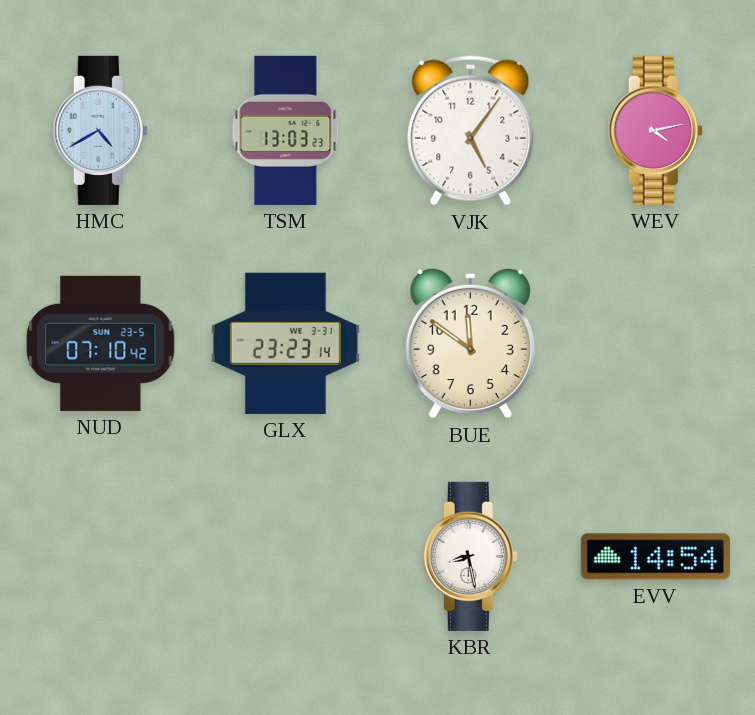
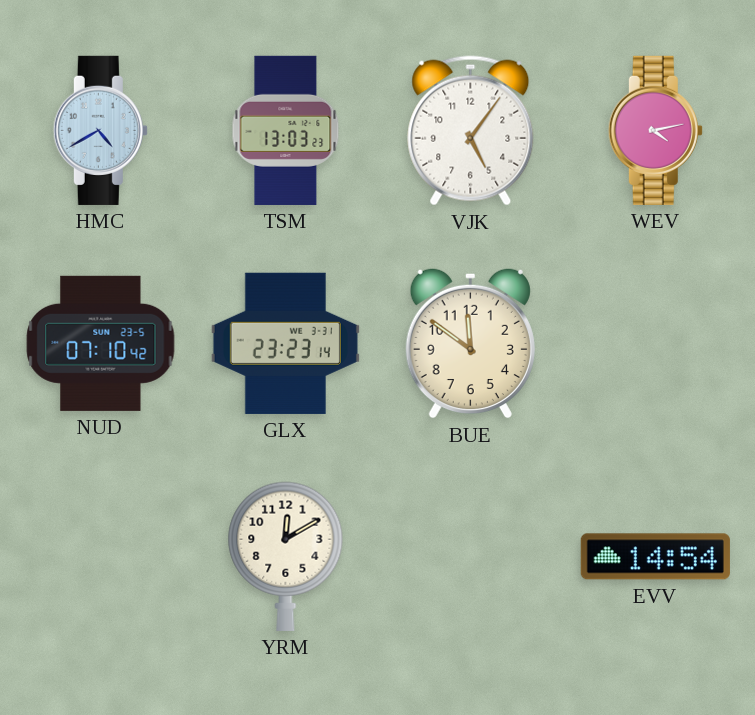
YRM: none -> 12:10
KBR: 8:28 -> none
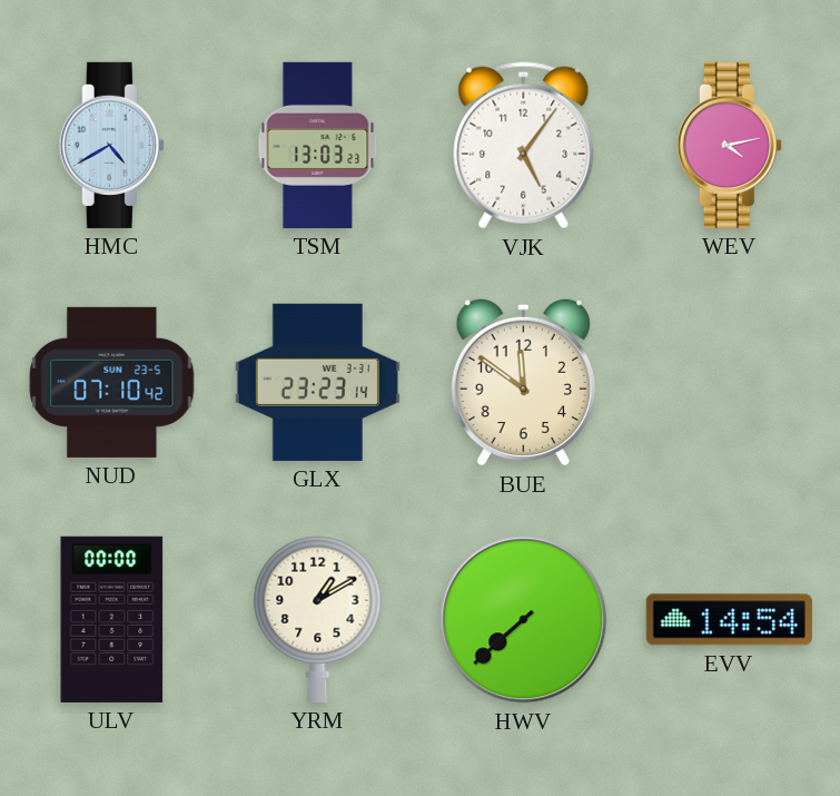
ULV: none -> 00:00
YRM: 12:10 -> 1:10
HWV: none -> 7:38
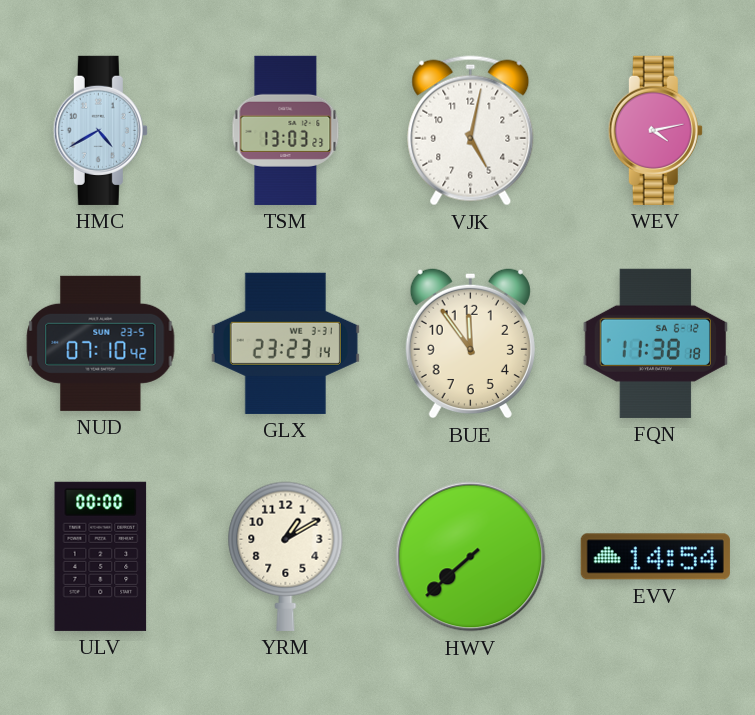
VJK: 5:06 -> 5:02
BUE: 11:51 -> 11:54
FQN: none -> 11:38
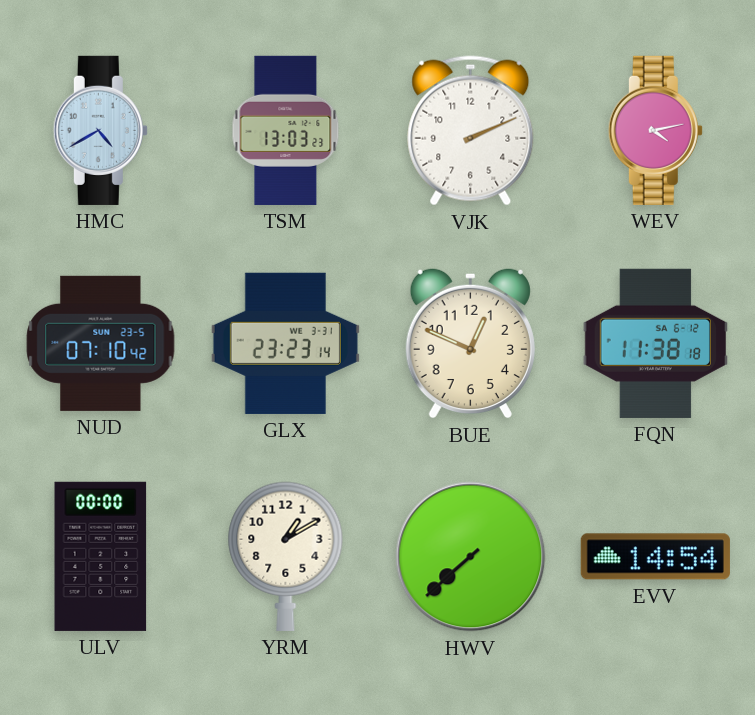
VJK: 5:02 -> 2:11
BUE: 11:54 -> 12:49
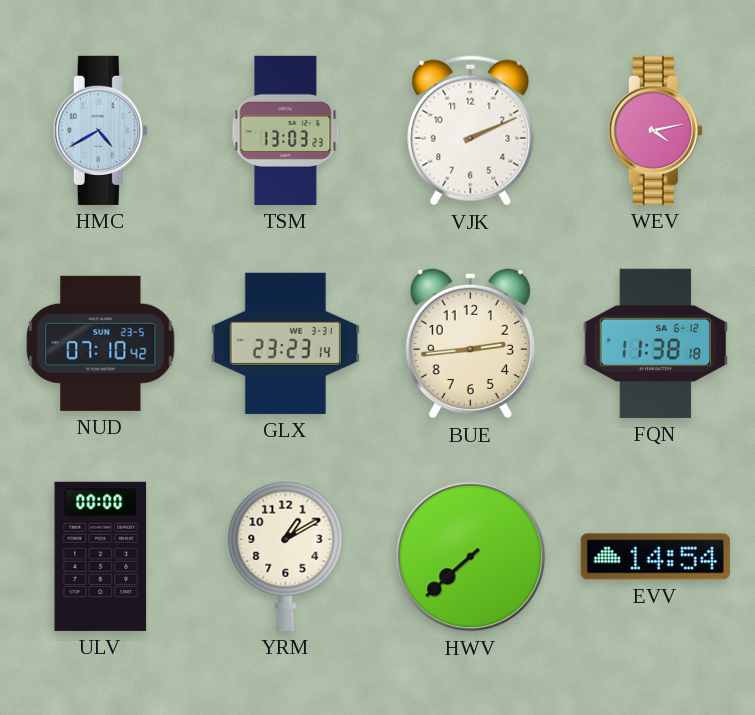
BUE: 12:49 -> 2:44
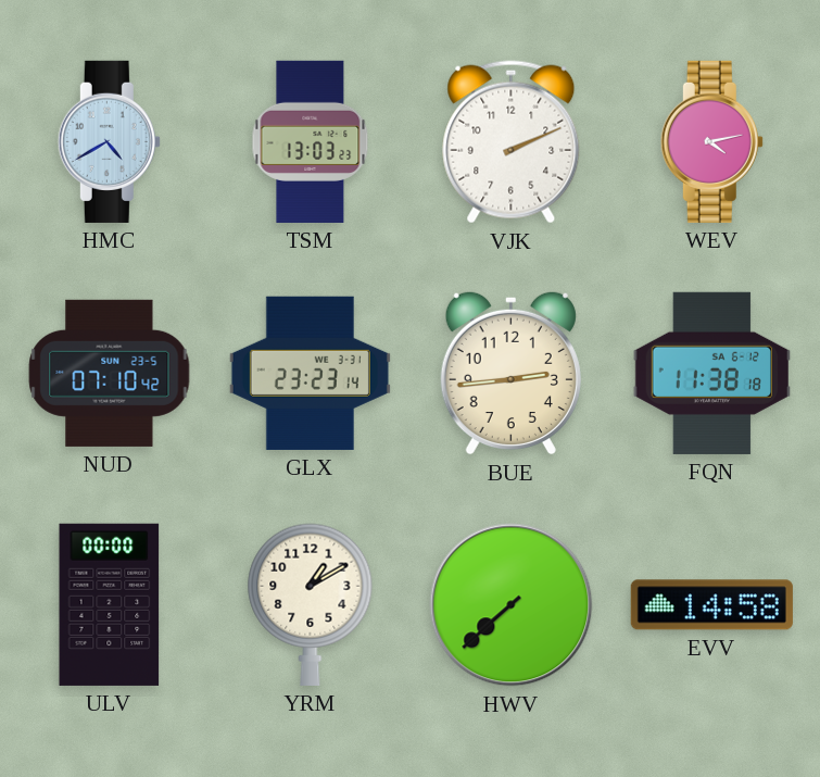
EVV: 14:54 -> 14:58
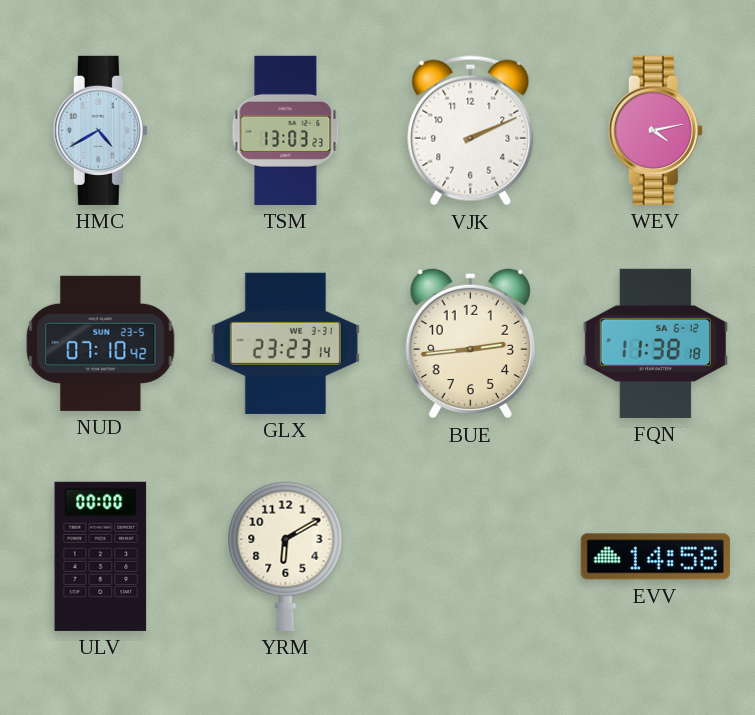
YRM: 1:10 -> 6:10
HWV: 7:38 -> none
